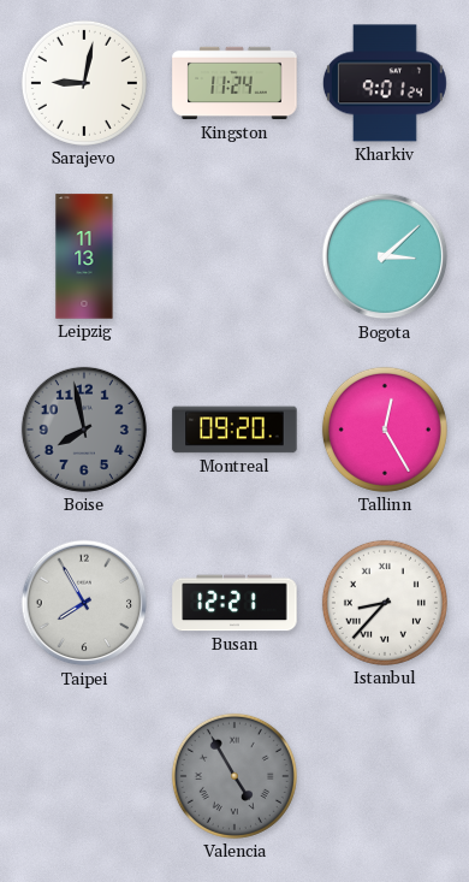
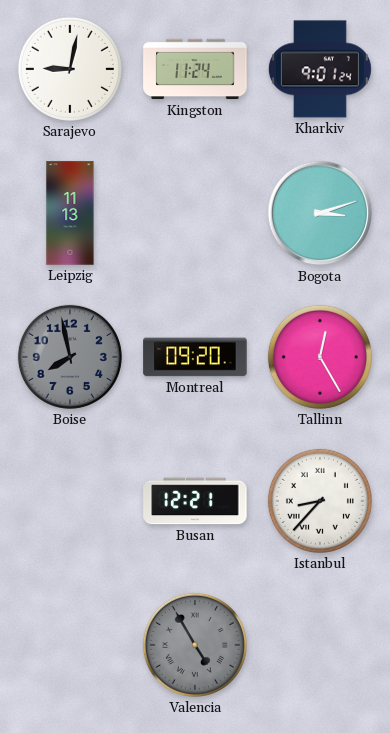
Bogota: 3:08 -> 3:12
Taipei: 7:55 -> none
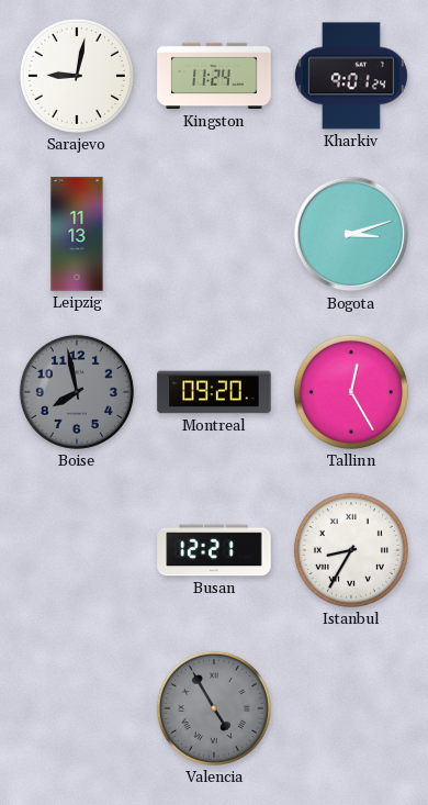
Istanbul: 8:37 -> 8:35
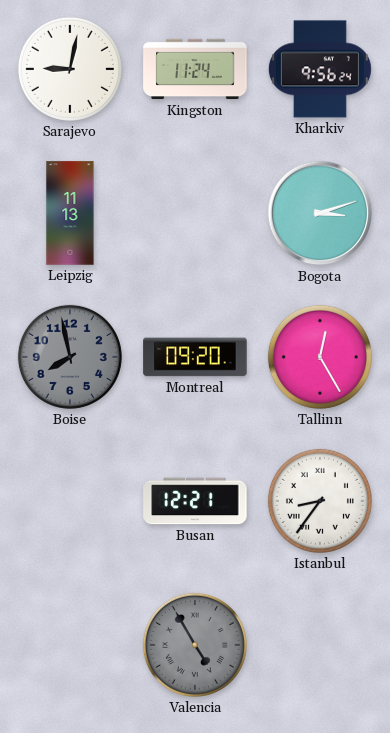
Kharkiv: 9:01 -> 9:56
Istanbul: 8:35 -> 8:36
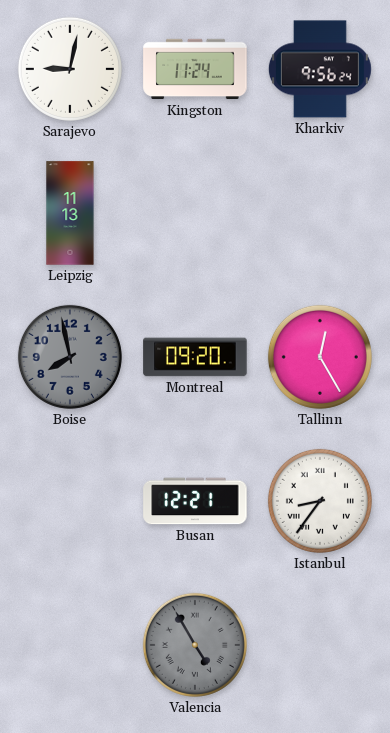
Bogota: 3:12 -> none
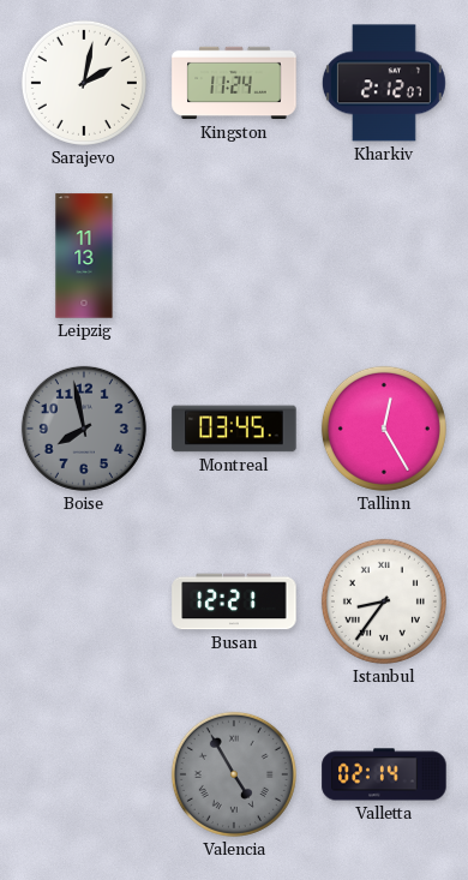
Sarajevo: 9:02 -> 2:02
Kharkiv: 9:56 -> 2:12
Montreal: 09:20 -> 03:45
Valletta: none -> 02:14
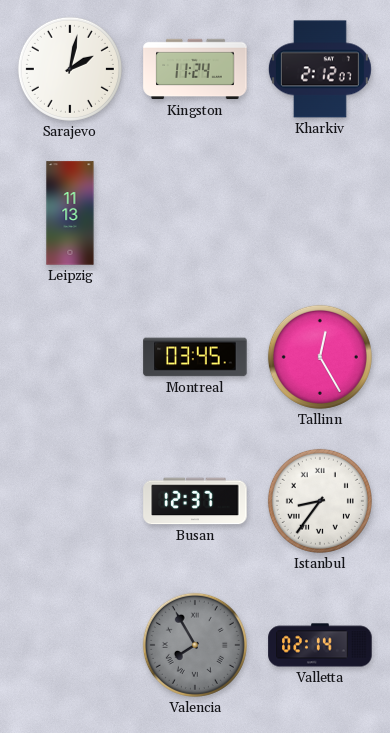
Boise: 7:58 -> none
Busan: 12:21 -> 12:37
Valencia: 4:55 -> 7:55
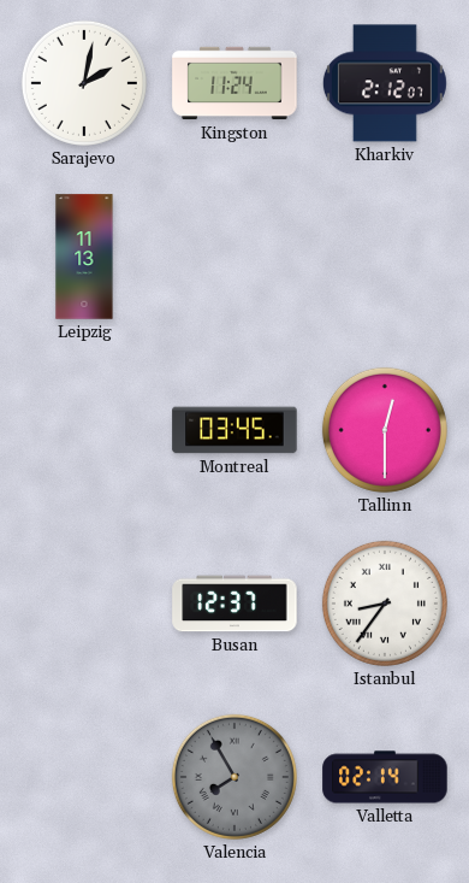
Tallinn: 12:25 -> 12:30
